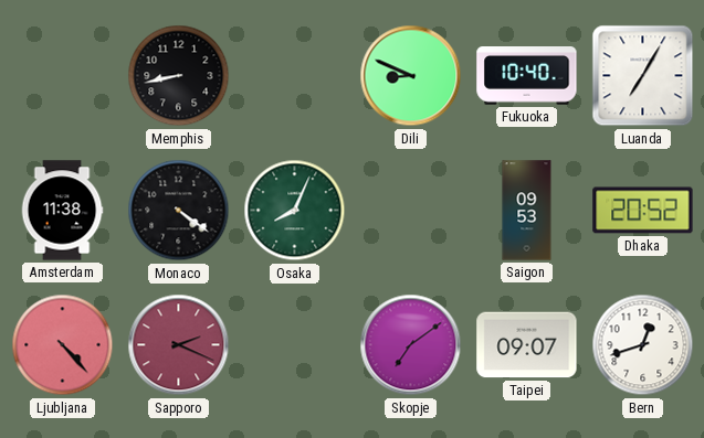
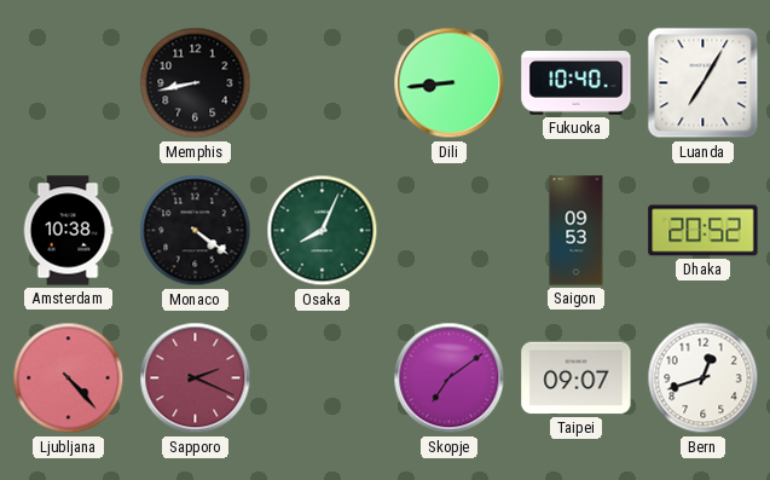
Dili: 8:49 -> 8:44
Amsterdam: 11:38 -> 10:38
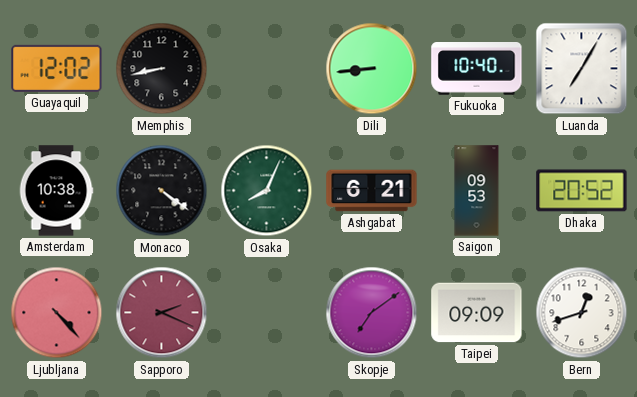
Guayaquil: none -> 12:02
Ashgabat: none -> 6:21
Taipei: 09:07 -> 09:09
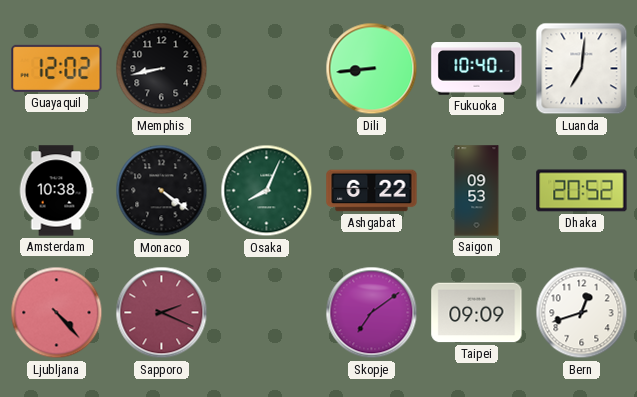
Luanda: 7:05 -> 7:01
Ashgabat: 6:21 -> 6:22
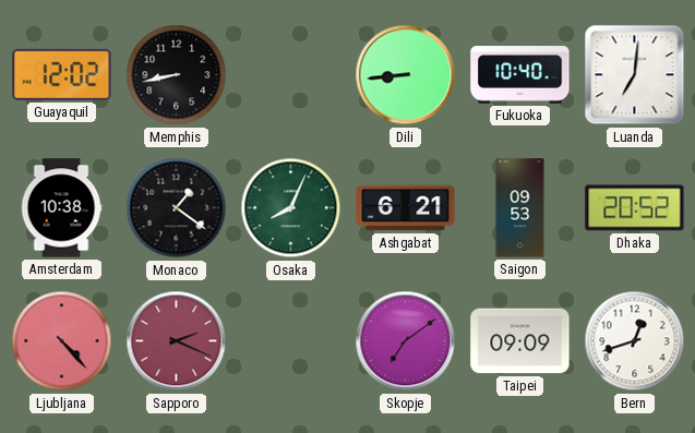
Monaco: 4:21 -> 1:21
Ashgabat: 6:22 -> 6:21
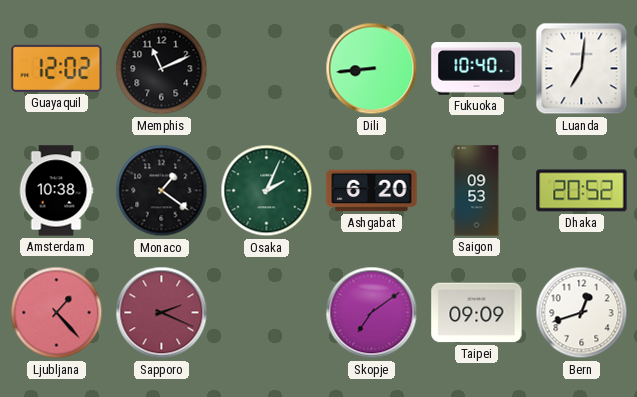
Memphis: 8:43 -> 11:11
Osaka: 8:04 -> 2:04
Ashgabat: 6:21 -> 6:20
Ljubljana: 4:23 -> 1:23
